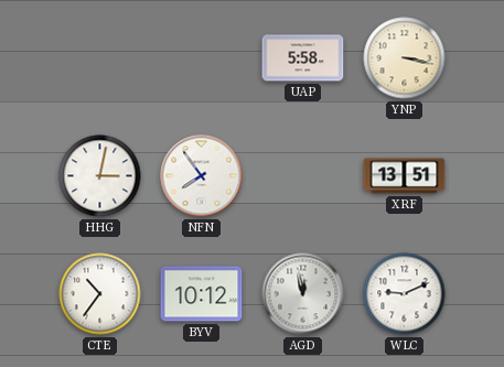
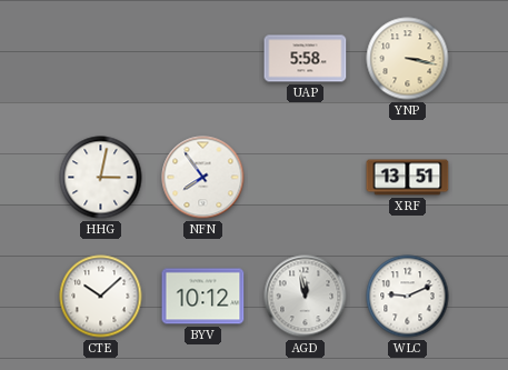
CTE: 10:36 -> 10:08
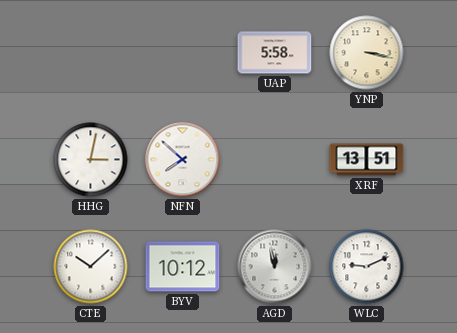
NFN: 7:54 -> 7:52
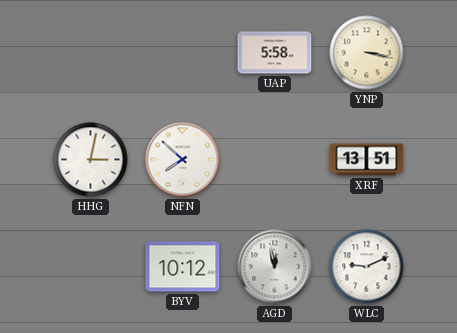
CTE: 10:08 -> none
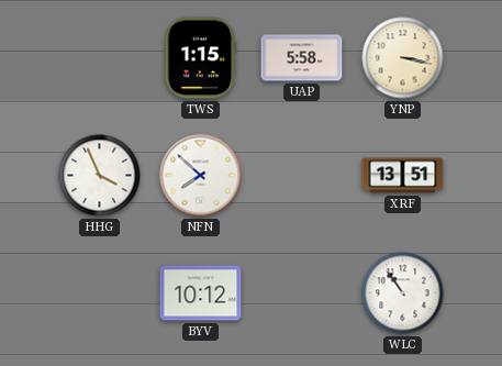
TWS: none -> 1:15
HHG: 3:02 -> 3:56
AGD: 11:58 -> none
WLC: 9:11 -> 10:54
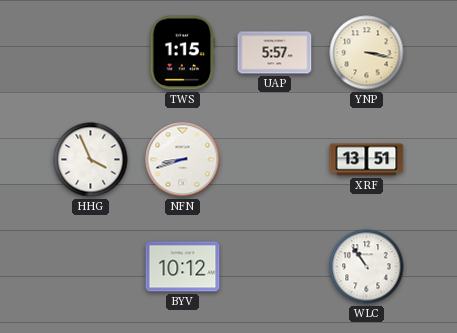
UAP: 5:58 -> 5:57
NFN: 7:52 -> 8:42
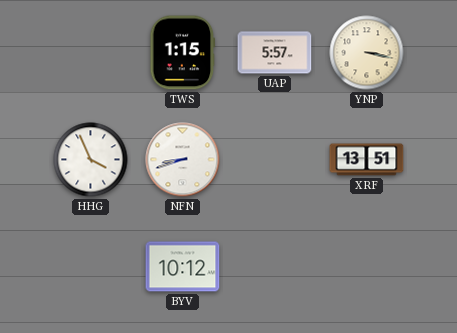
WLC: 10:54 -> none
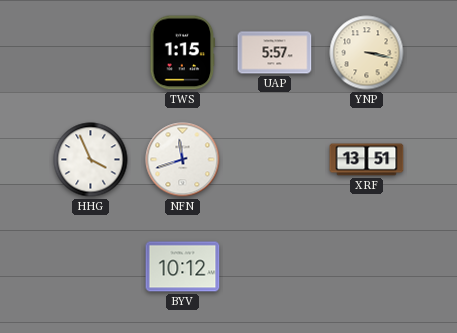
NFN: 8:42 -> 11:42
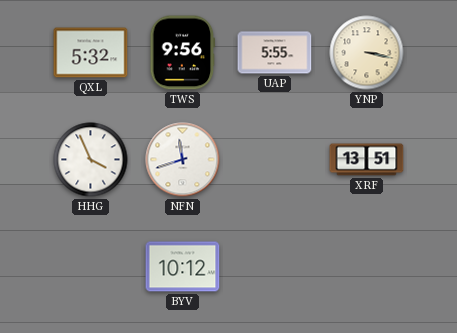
QXL: none -> 5:32
TWS: 1:15 -> 9:56
UAP: 5:57 -> 5:55
